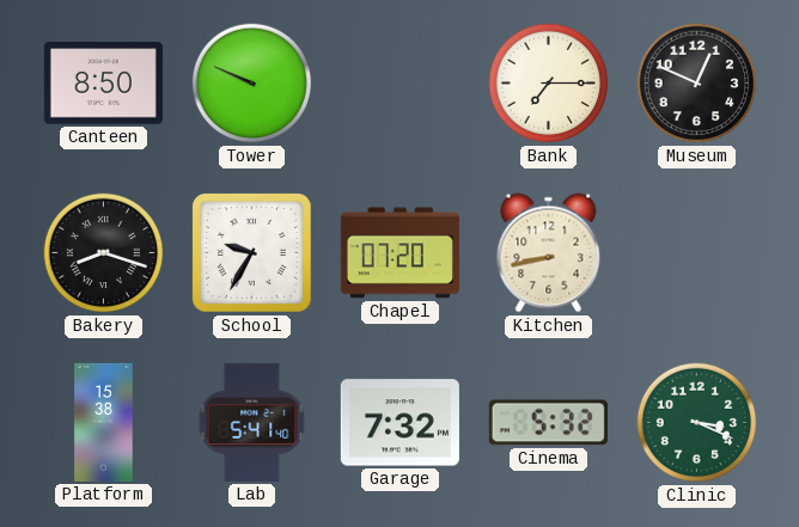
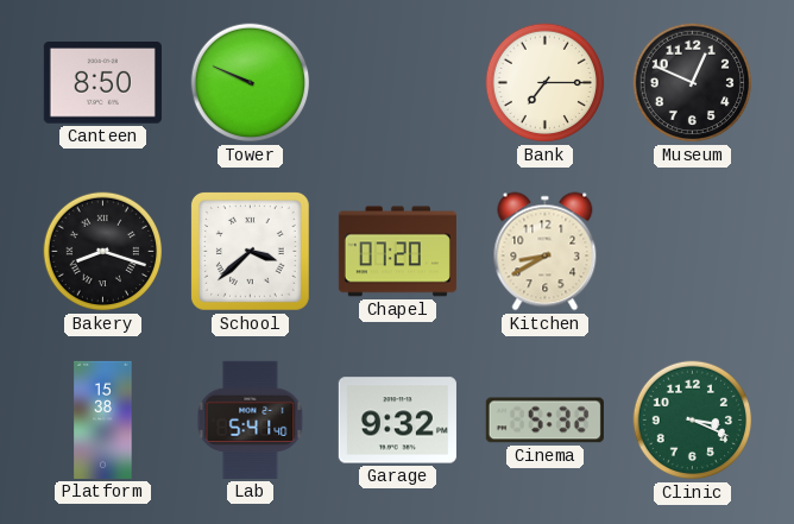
School: 9:35 -> 3:38
Kitchen: 8:43 -> 8:40
Garage: 7:32 -> 9:32
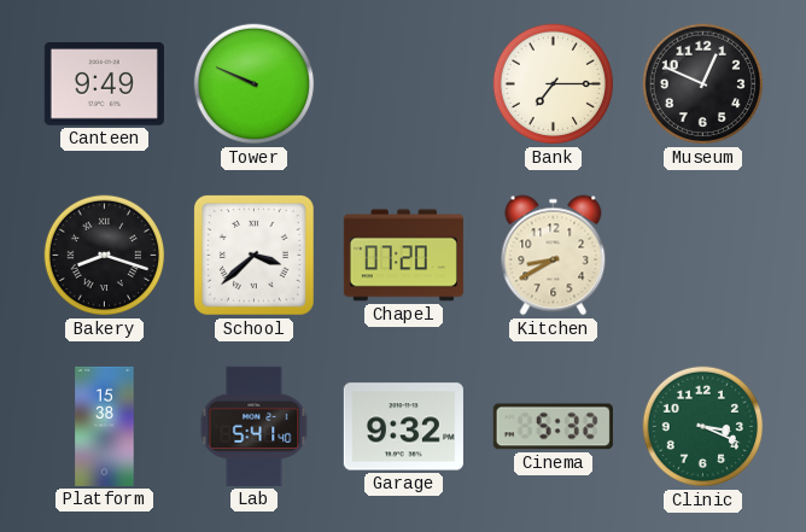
Canteen: 8:50 -> 9:49
